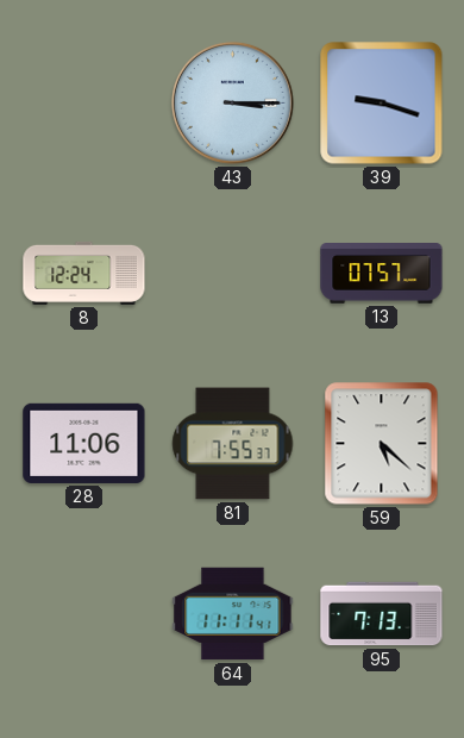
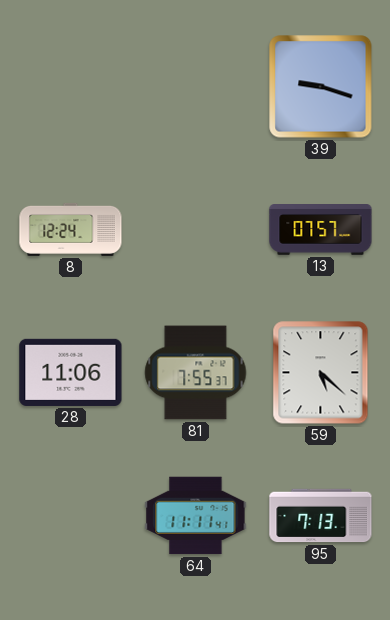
43: 3:15 -> none
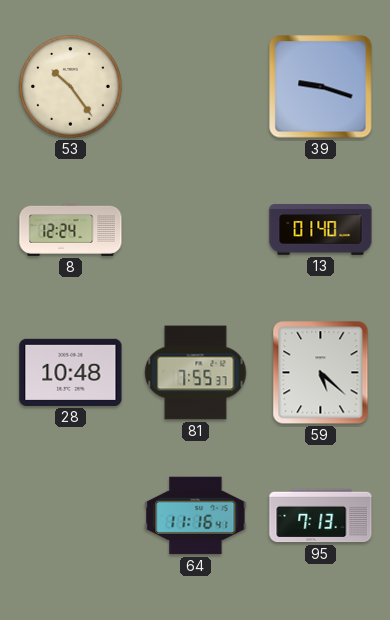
53: none -> 10:24
13: 07:57 -> 01:40
28: 11:06 -> 10:48
64: 11:11 -> 11:16
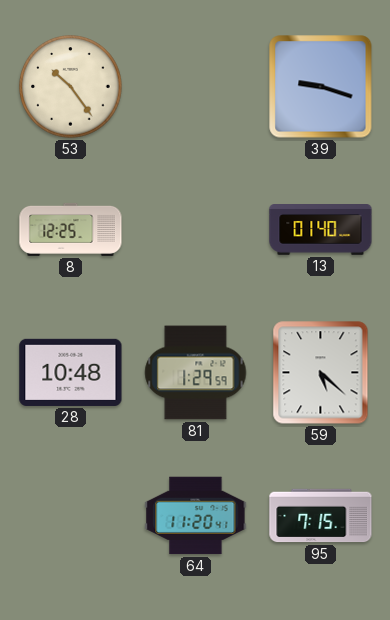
8: 12:24 -> 12:25
81: 7:55 -> 1:29
64: 11:16 -> 11:20
95: 7:13 -> 7:15
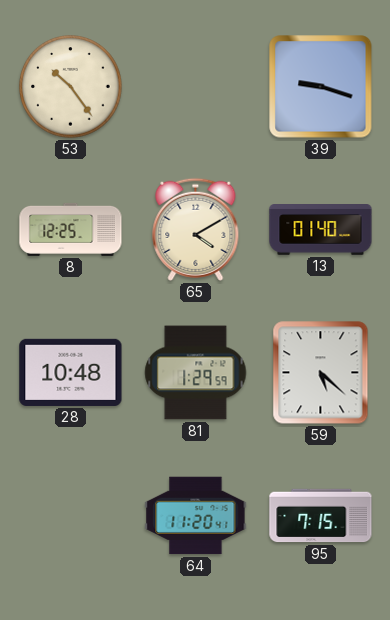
65: none -> 4:10
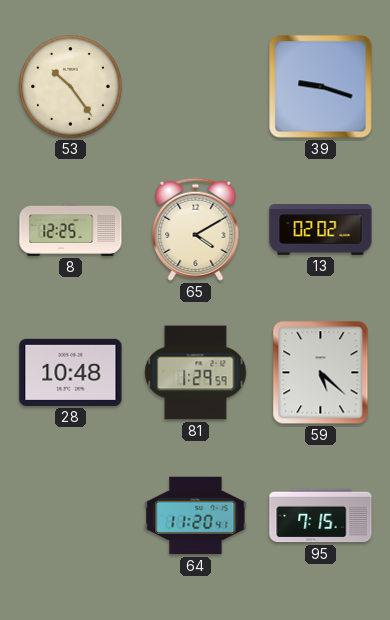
13: 01:40 -> 02:02
